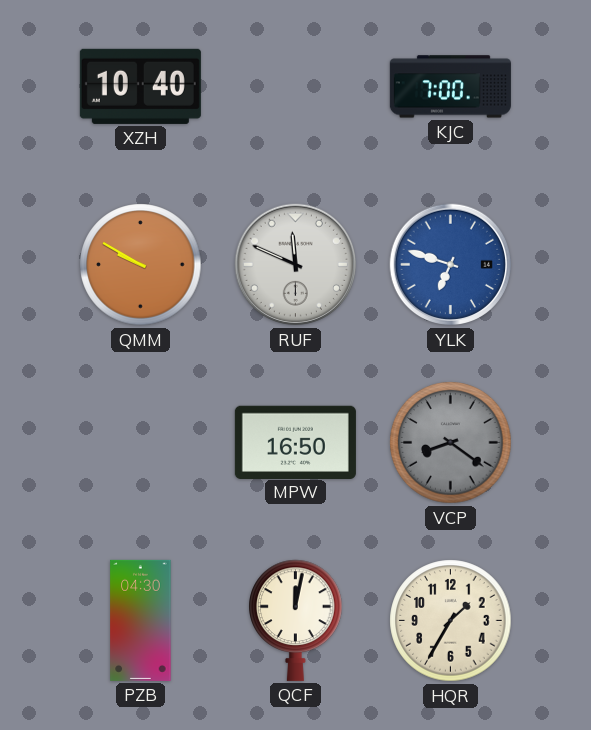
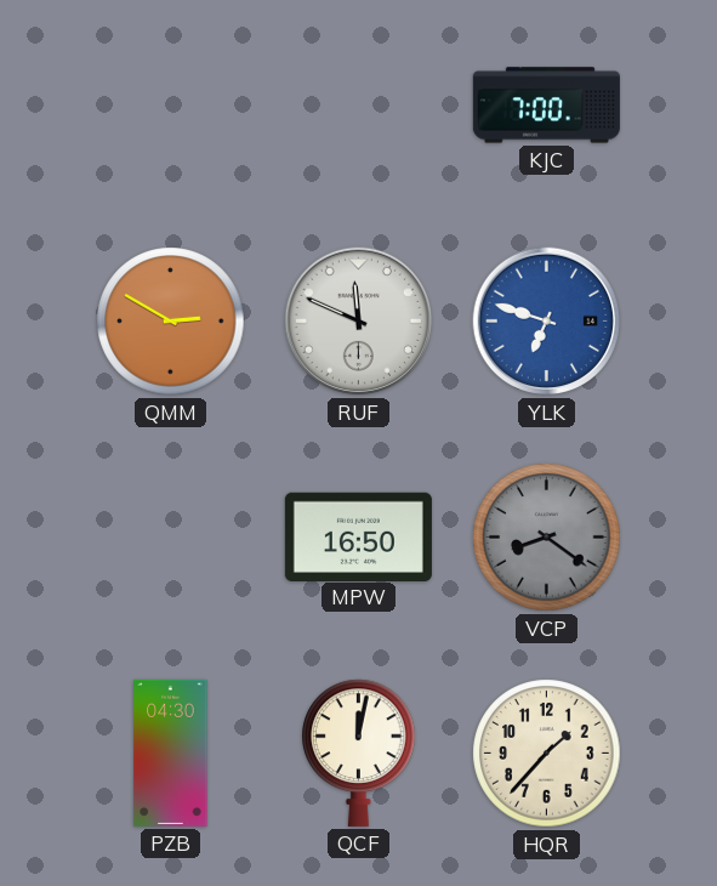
XZH: 10:40 -> none
QMM: 9:50 -> 2:50
HQR: 1:35 -> 1:37
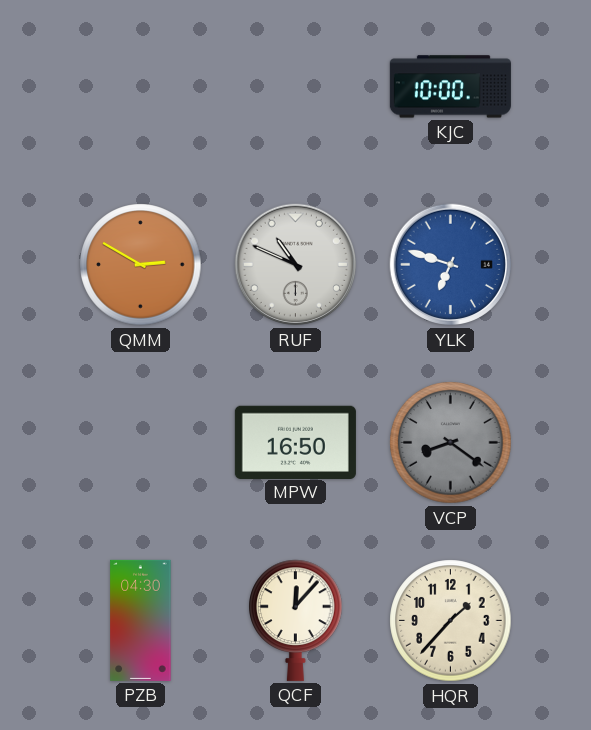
KJC: 7:00 -> 10:00
RUF: 11:49 -> 10:49
QCF: 12:02 -> 12:07
